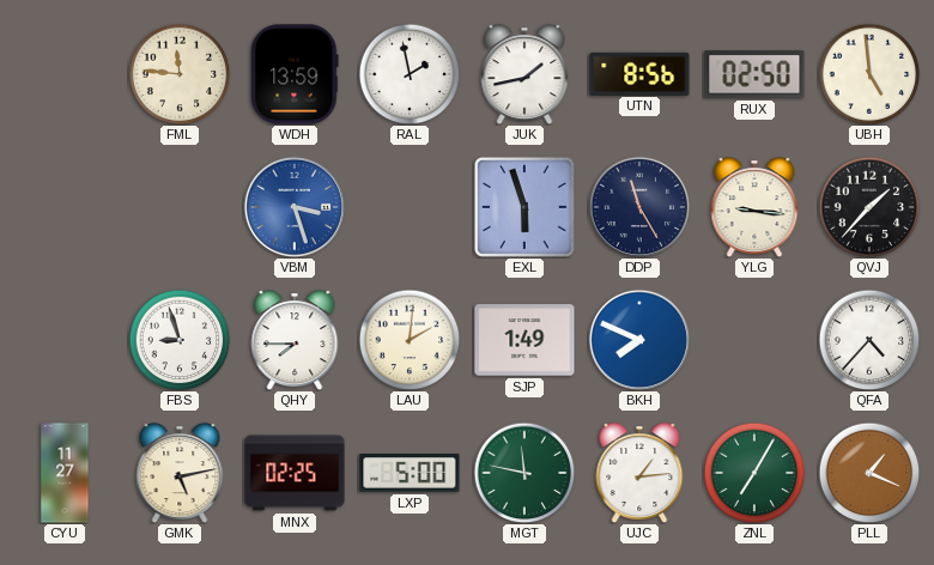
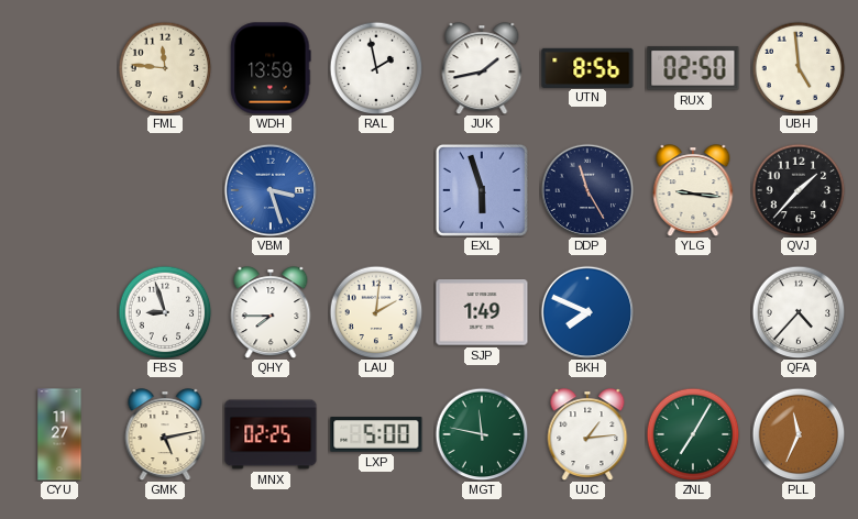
PLL: 1:19 -> 11:34
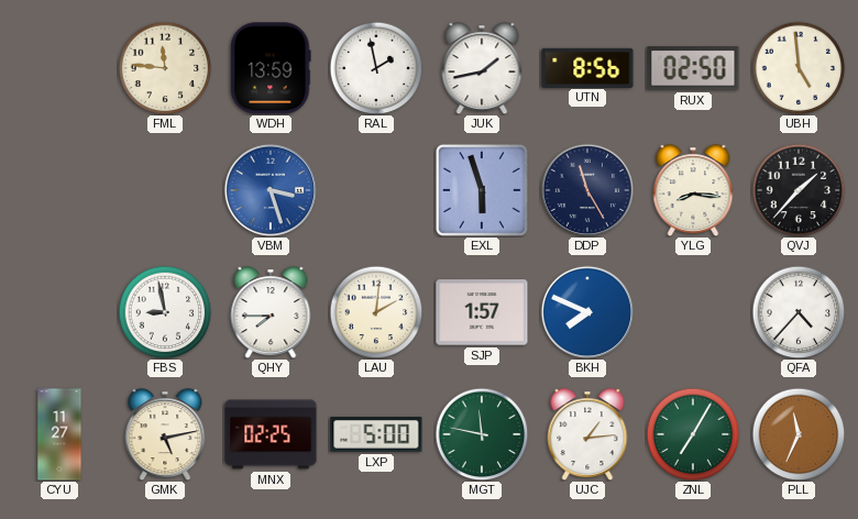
YLG: 9:16 -> 8:16
FBS: 8:57 -> 8:58
SJP: 1:49 -> 1:57
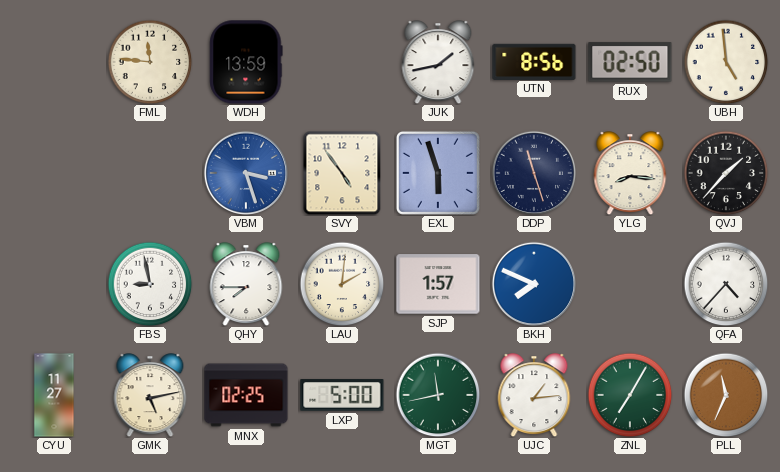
RAL: 1:58 -> none
SVY: none -> 4:54
DDP: 11:25 -> 11:27
MGT: 11:47 -> 11:43
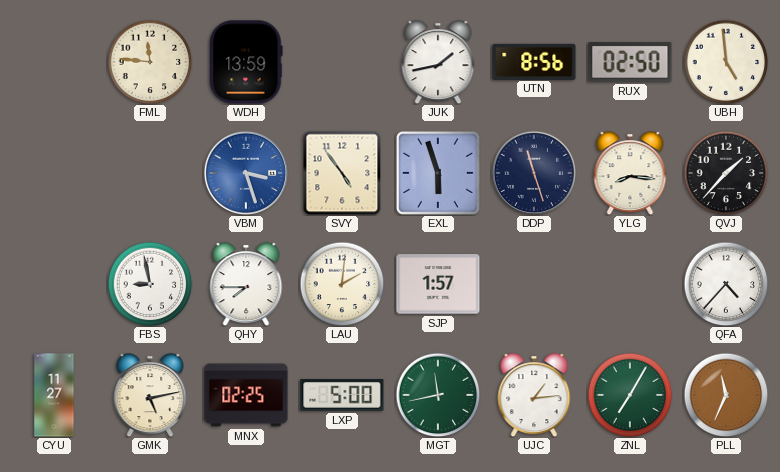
BKH: 7:49 -> none
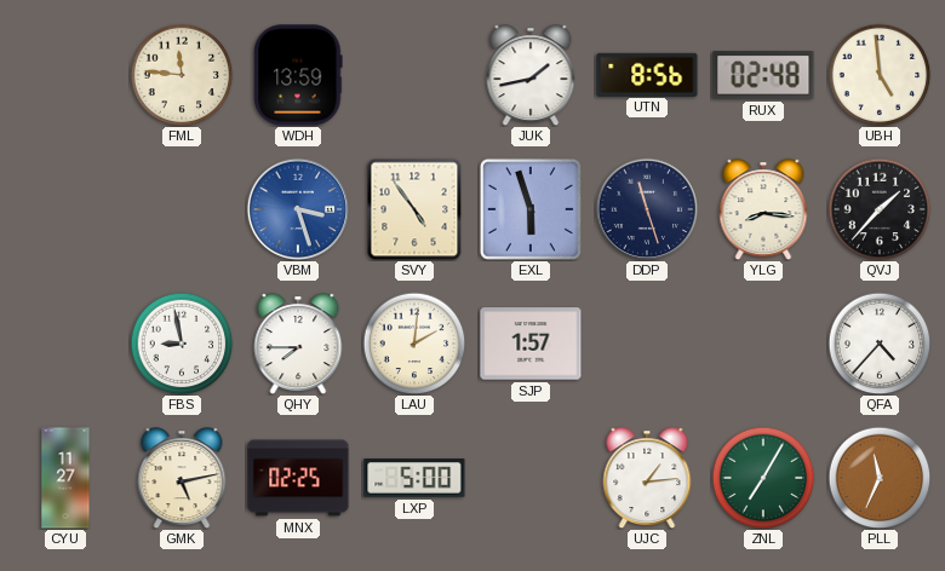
RUX: 02:50 -> 02:48
MGT: 11:43 -> none
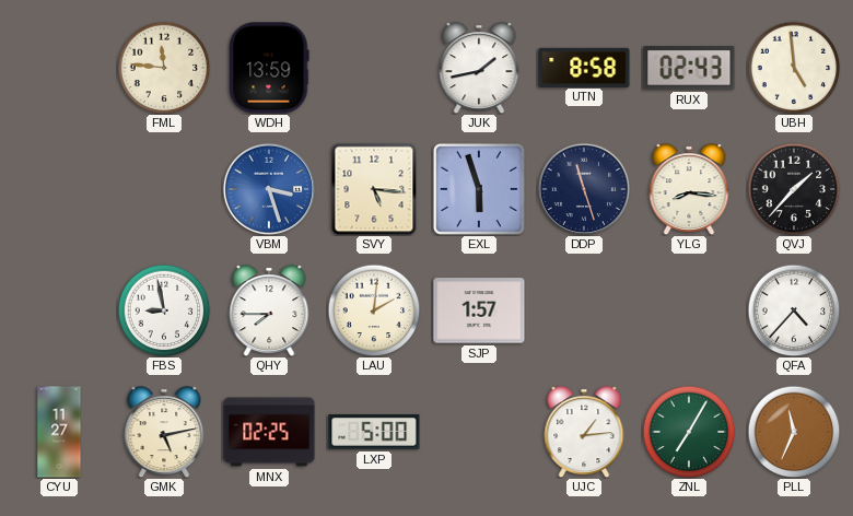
UTN: 8:56 -> 8:58
RUX: 02:48 -> 02:43
SVY: 4:54 -> 5:16
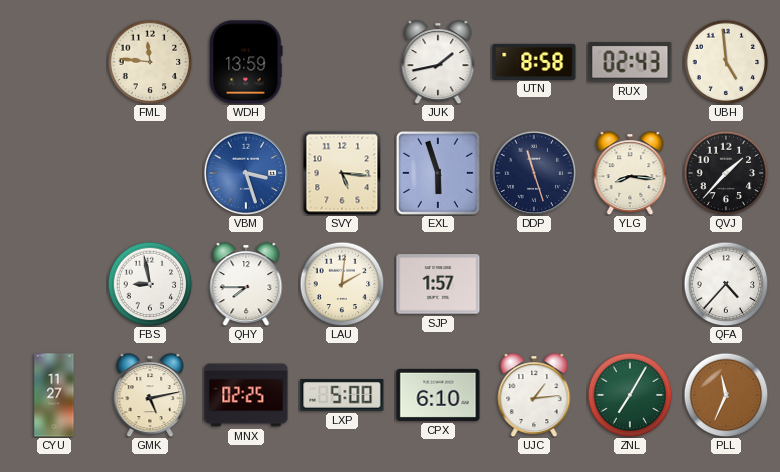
CPX: none -> 6:10
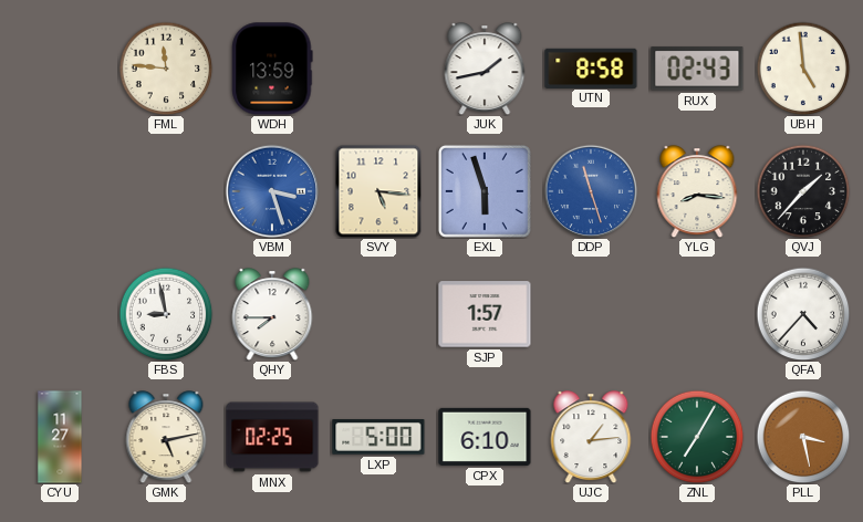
DDP dial: navy -> blue
LAU: 2:01 -> none
PLL: 11:34 -> 3:28
